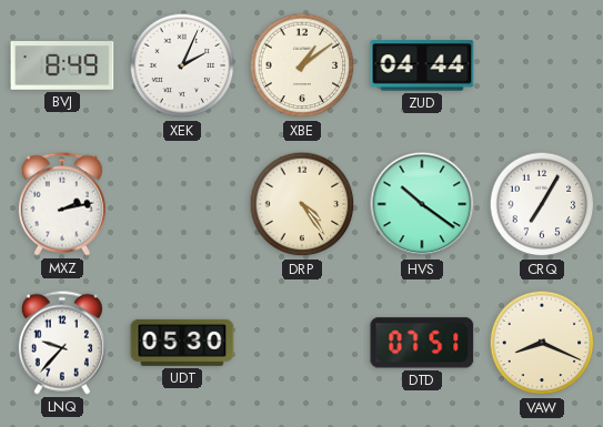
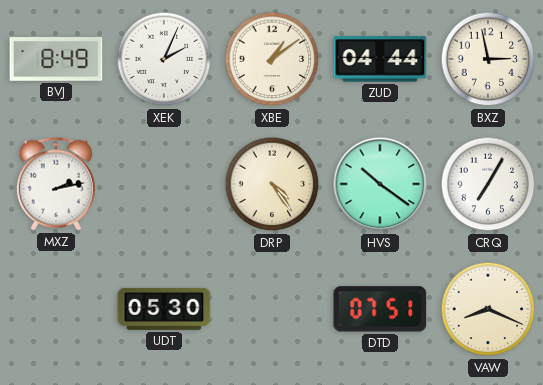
BXZ: none -> 2:58
LNQ: 9:37 -> none
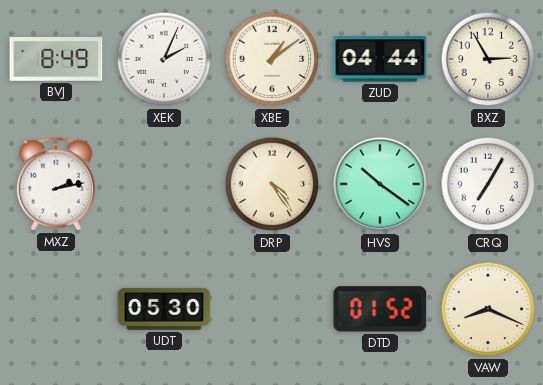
BXZ: 2:58 -> 2:55
DTD: 07:51 -> 01:52
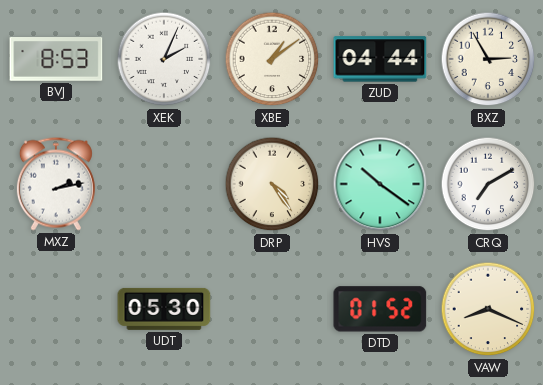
BVJ: 8:49 -> 8:53
CRQ: 7:05 -> 7:10
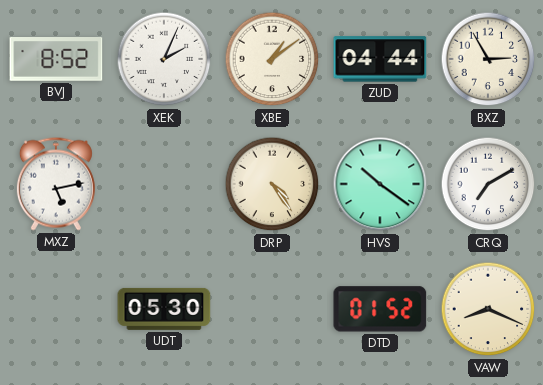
BVJ: 8:53 -> 8:52
MXZ: 2:13 -> 5:13
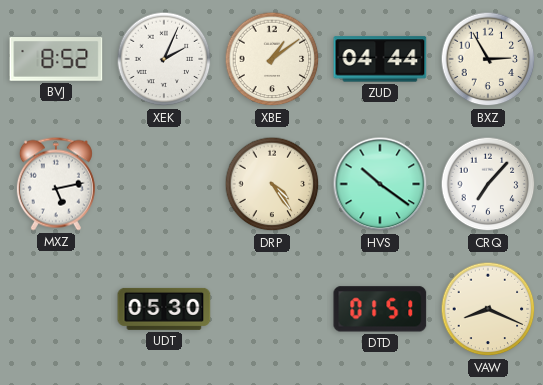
CRQ: 7:10 -> 7:07
DTD: 01:52 -> 01:51
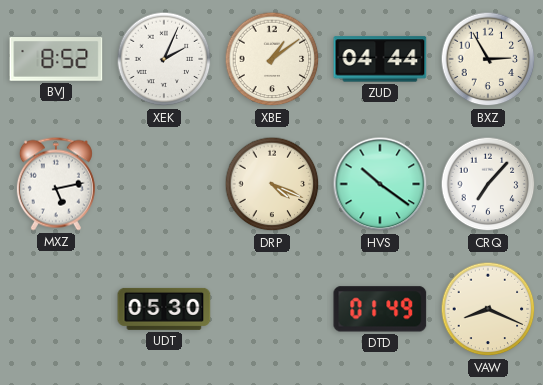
DRP: 4:24 -> 4:19
DTD: 01:51 -> 01:49
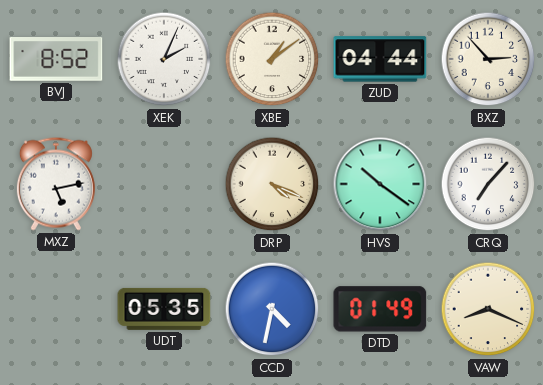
BXZ: 2:55 -> 2:53
UDT: 05:30 -> 05:35
CCD: none -> 4:32
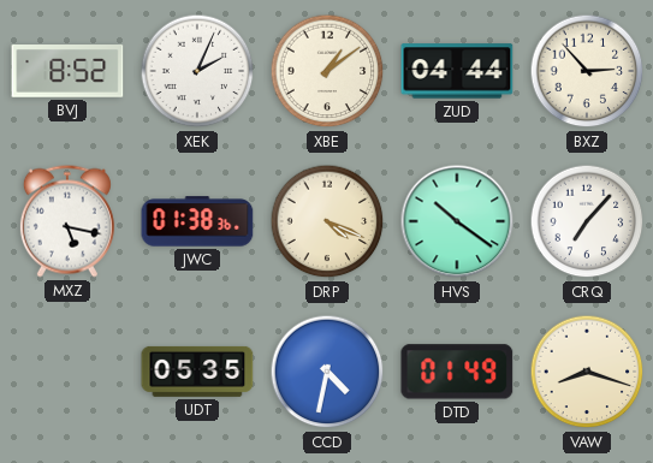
MXZ: 5:13 -> 5:17
JWC: none -> 01:38
VAW: 8:19 -> 8:18
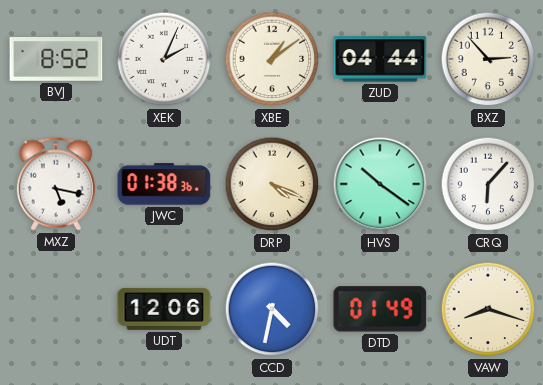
CRQ: 7:07 -> 6:07
UDT: 05:35 -> 12:06
